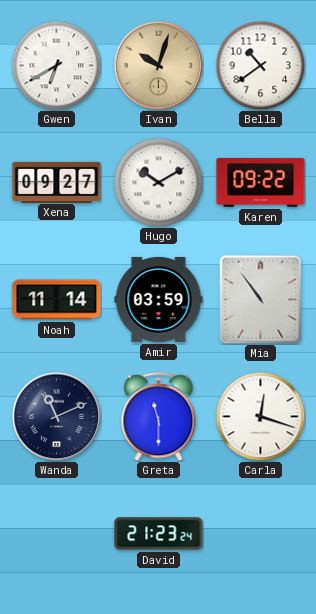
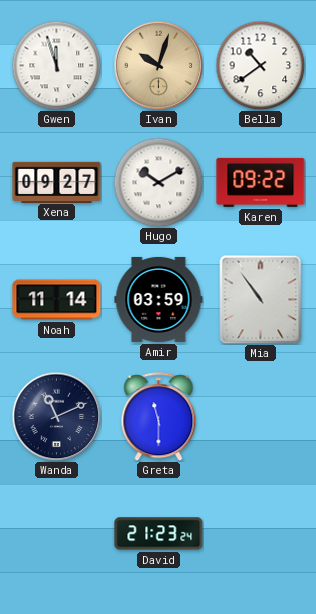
Gwen: 6:40 -> 11:57
Carla: 12:18 -> none
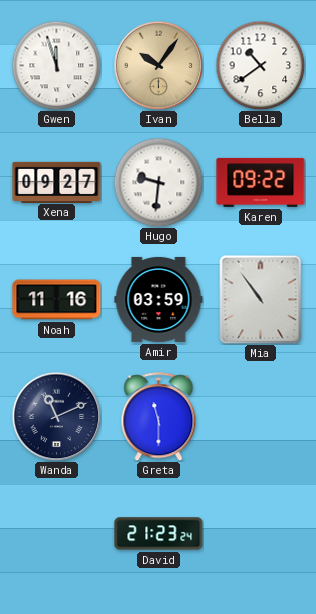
Ivan: 10:03 -> 10:06
Hugo: 10:10 -> 9:31
Noah: 11:14 -> 11:16
